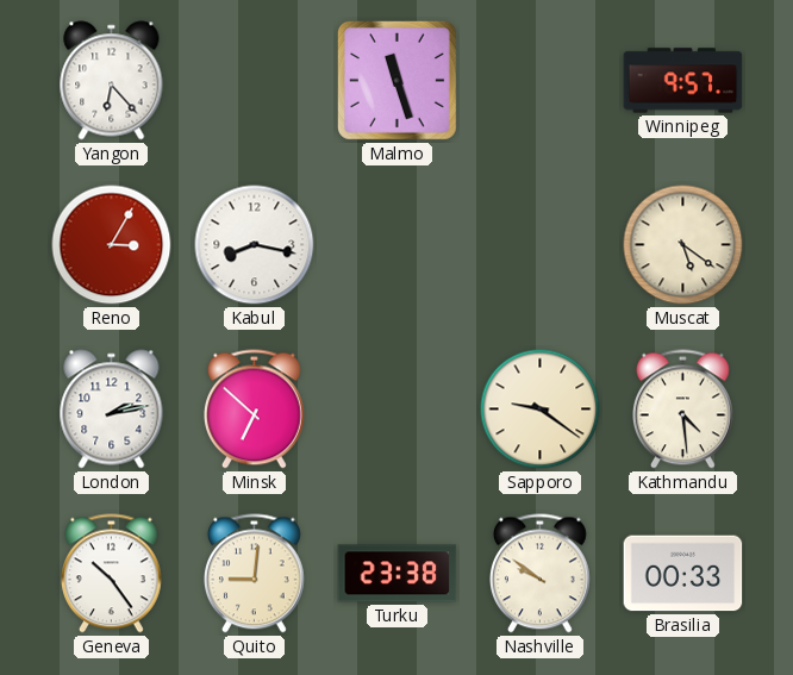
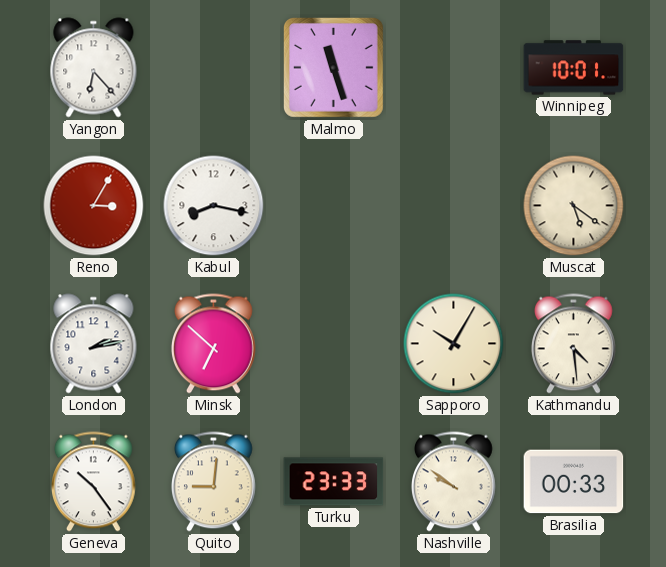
Winnipeg: 9:57 -> 10:01
Sapporo: 9:21 -> 10:05
Turku: 23:38 -> 23:33
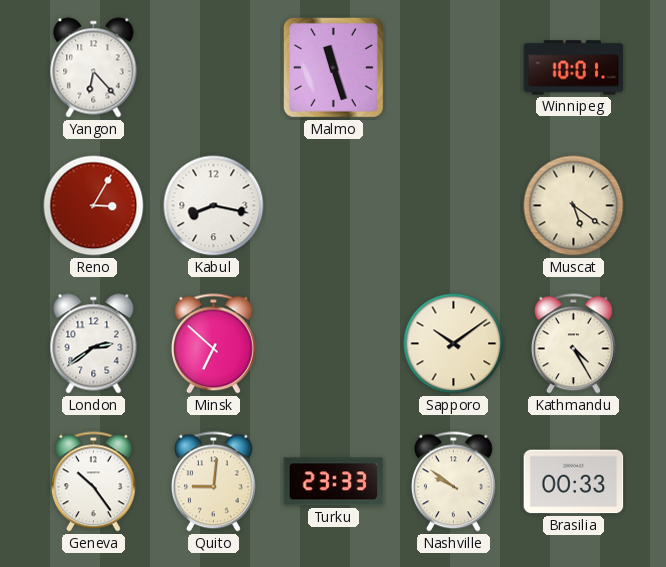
London: 2:13 -> 2:39
Sapporo: 10:05 -> 10:09
Kathmandu: 4:29 -> 4:25
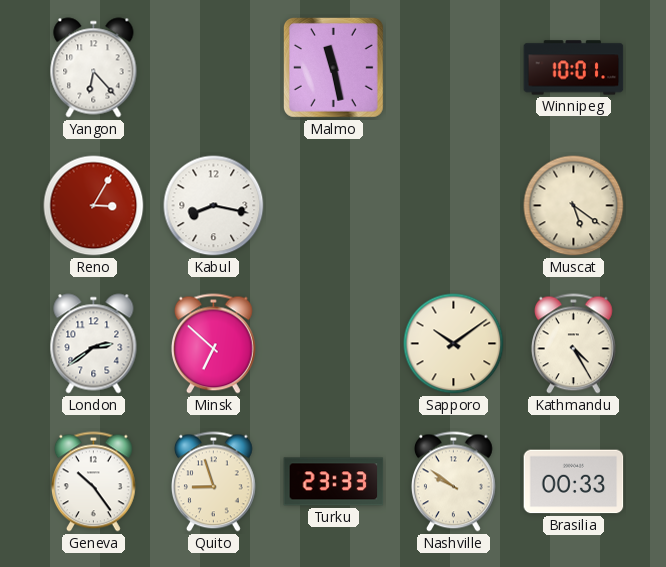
Malmo: 11:27 -> 11:28
Quito: 9:01 -> 8:57
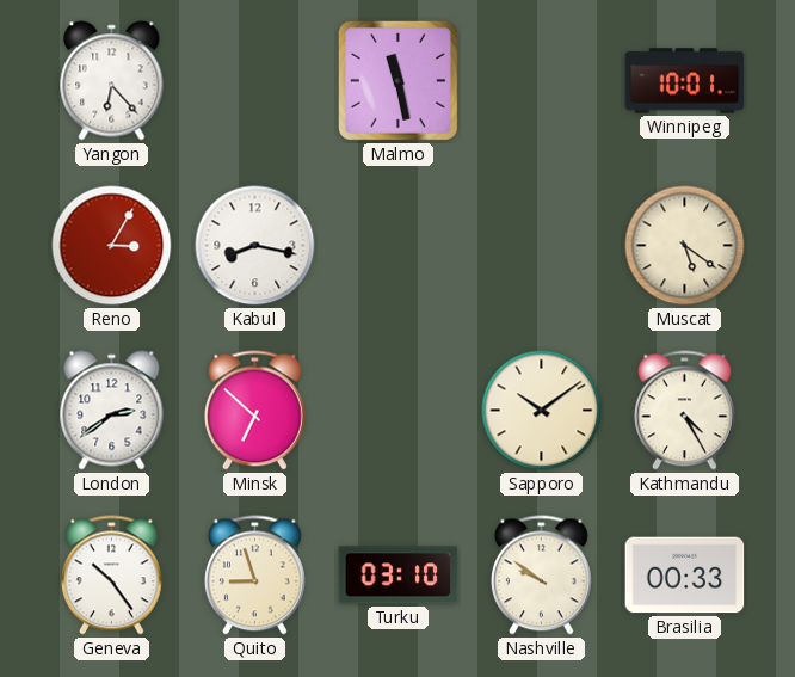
Turku: 23:33 -> 03:10
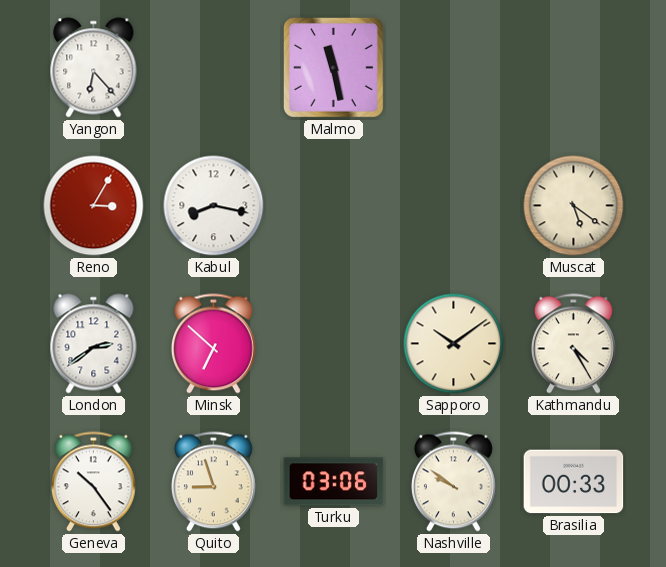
Winnipeg: 10:01 -> none
Turku: 03:10 -> 03:06
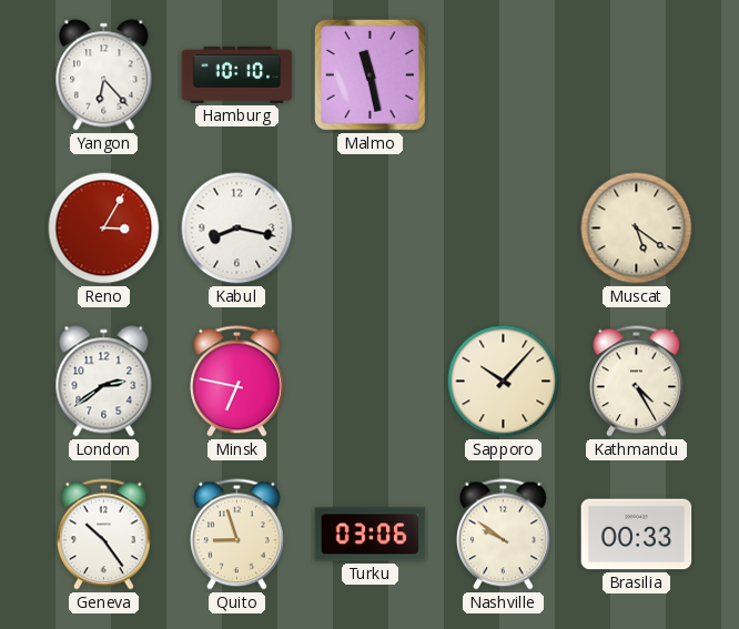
Hamburg: none -> 10:10
Minsk: 6:52 -> 6:47
Sapporo: 10:09 -> 10:07
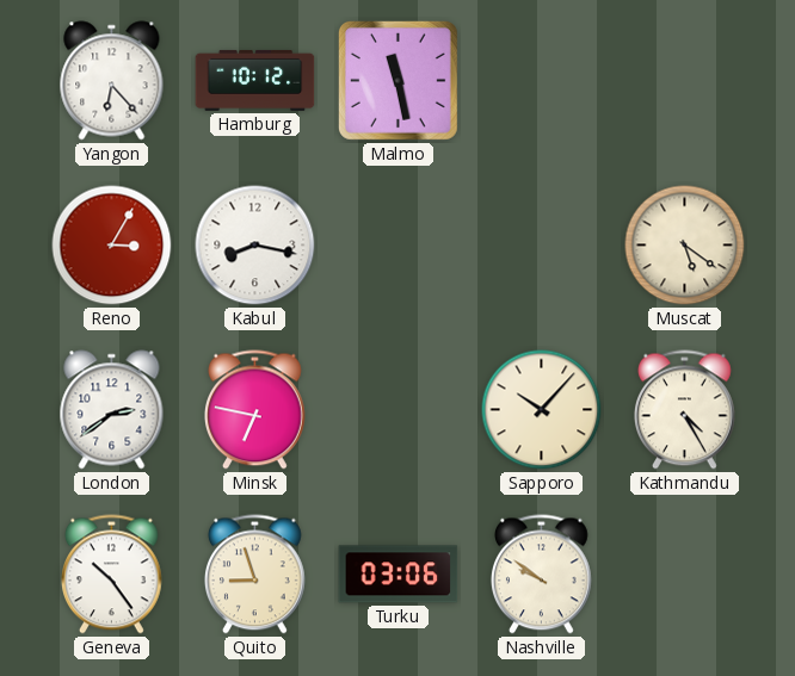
Hamburg: 10:10 -> 10:12
Brasilia: 00:33 -> none
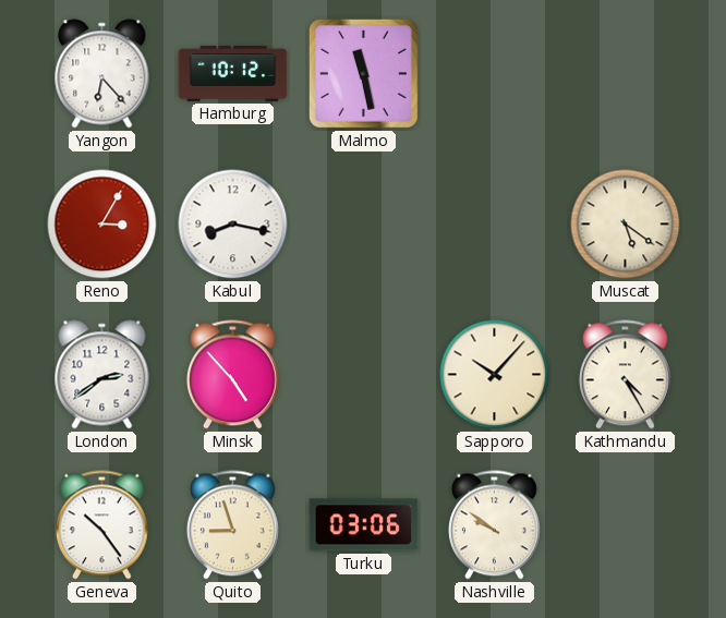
Minsk: 6:47 -> 4:53
